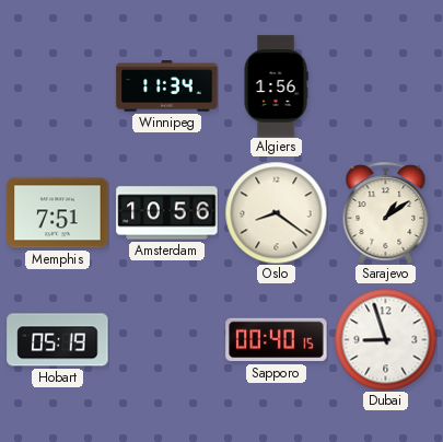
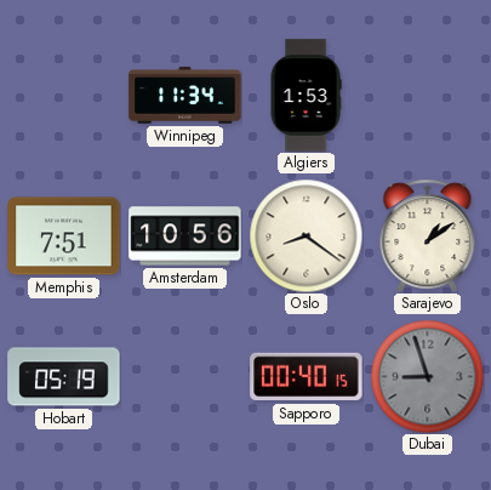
Algiers: 1:56 -> 1:53
Dubai dial: white -> grey
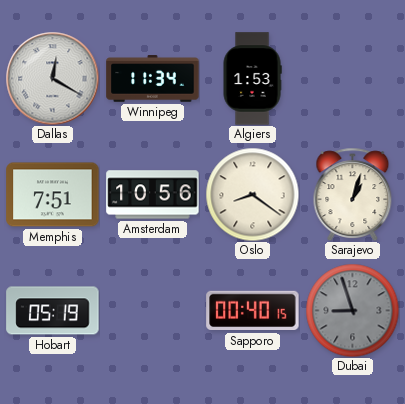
Dallas: none -> 12:20
Sarajevo: 1:09 -> 1:03
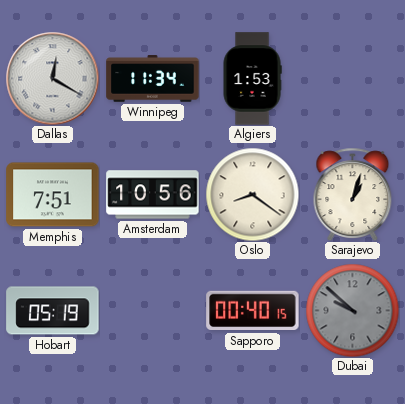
Dubai: 8:57 -> 9:52
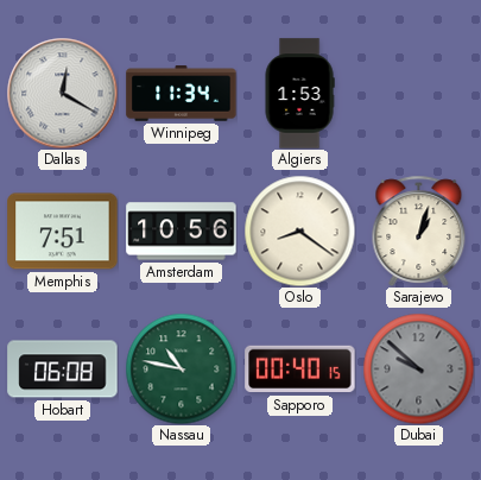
Hobart: 05:19 -> 06:08
Nassau: none -> 10:47
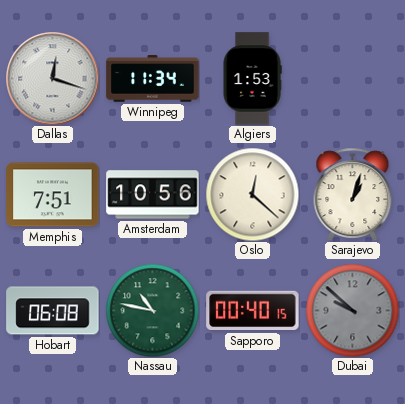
Dallas: 12:20 -> 12:18
Oslo: 8:21 -> 12:22
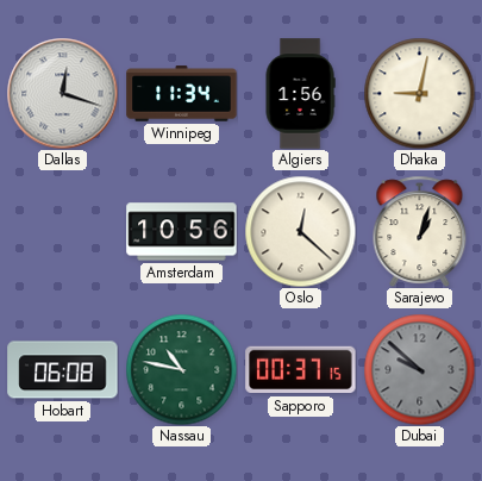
Algiers: 1:53 -> 1:56
Dhaka: none -> 9:02
Memphis: 7:51 -> none
Sapporo: 00:40 -> 00:37
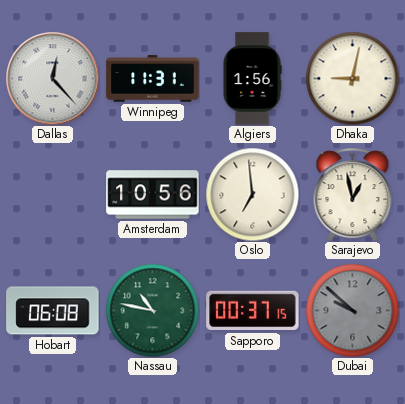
Dallas: 12:18 -> 12:23
Winnipeg: 11:34 -> 11:31
Oslo: 12:22 -> 6:59
Sarajevo: 1:03 -> 12:58
